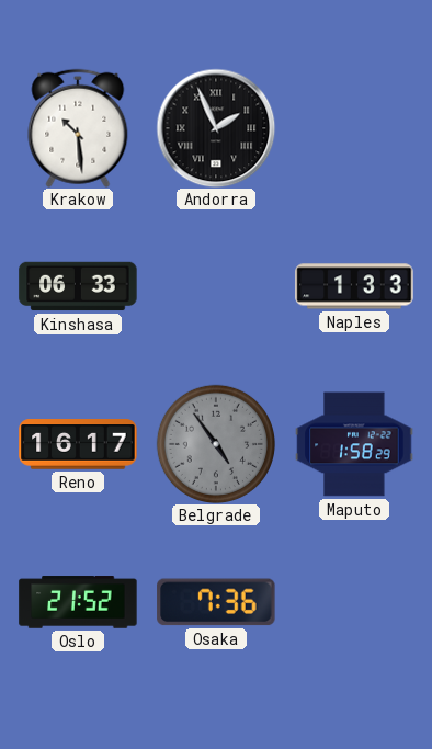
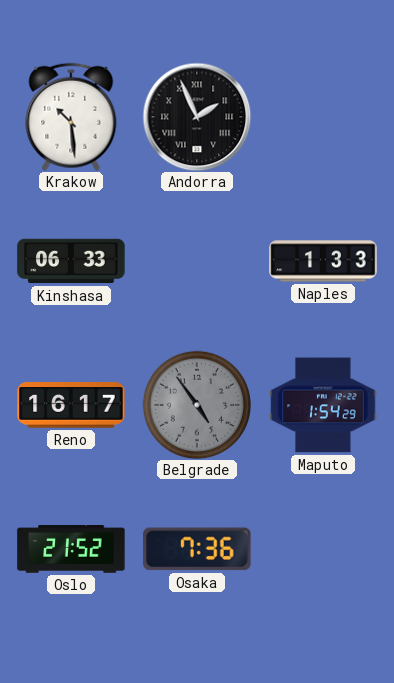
Maputo: 1:58 -> 1:54
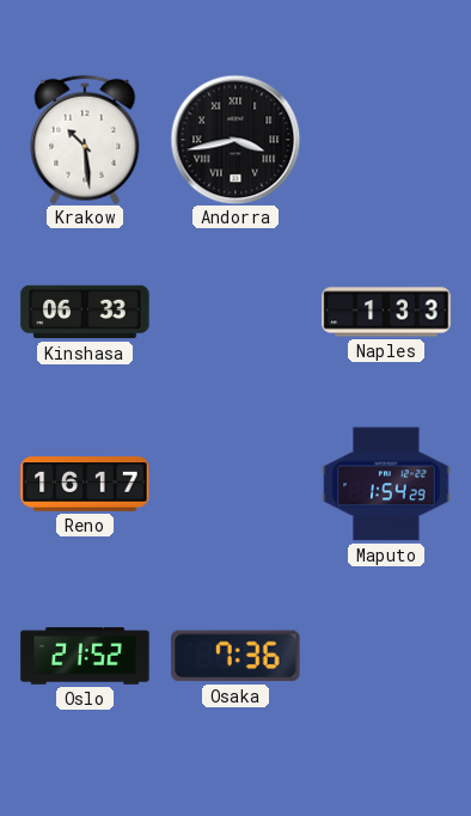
Andorra: 1:56 -> 3:43
Belgrade: 4:54 -> none
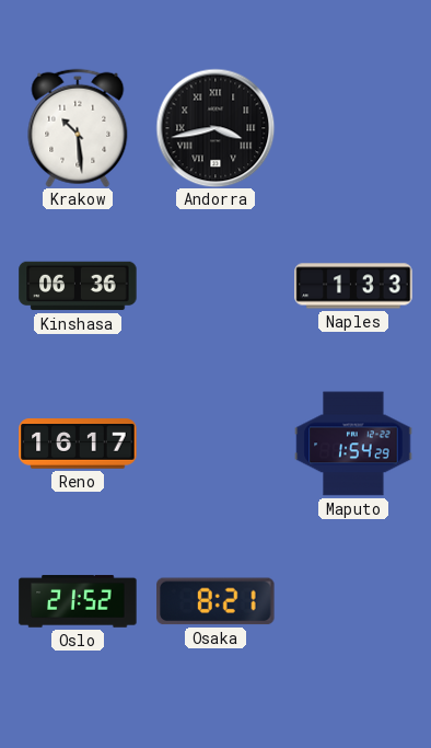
Kinshasa: 06:33 -> 06:36
Osaka: 7:36 -> 8:21
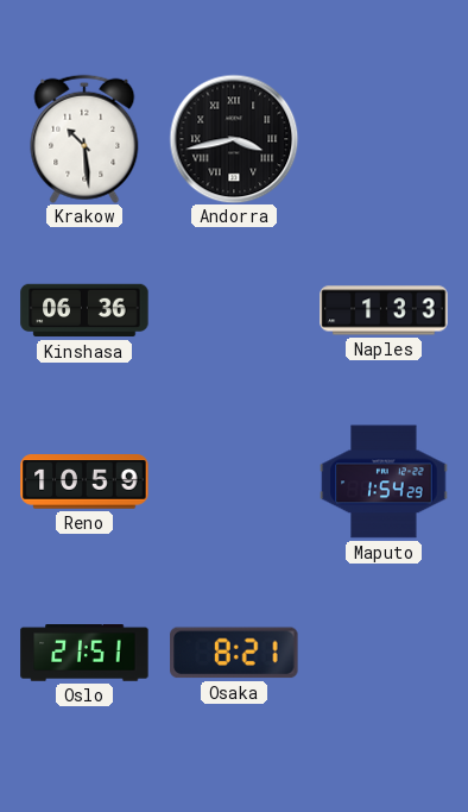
Reno: 16:17 -> 10:59
Oslo: 21:52 -> 21:51
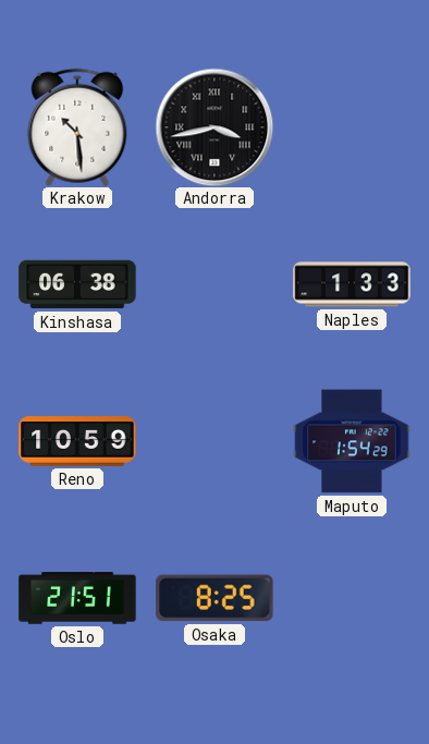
Kinshasa: 06:36 -> 06:38
Osaka: 8:21 -> 8:25
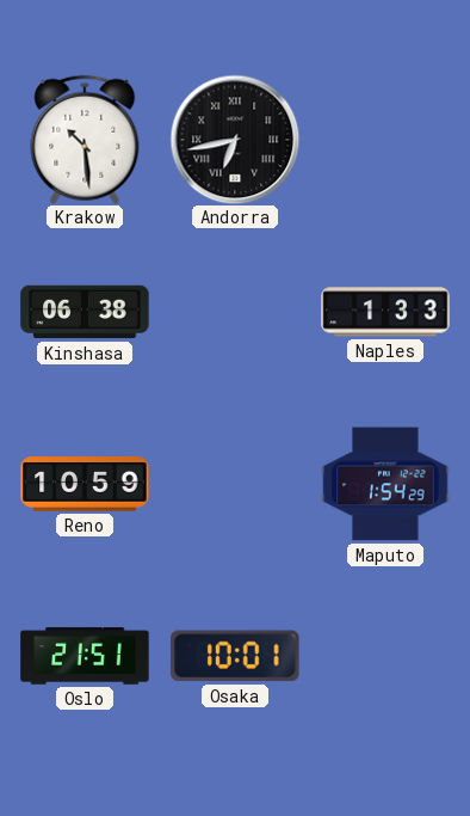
Andorra: 3:43 -> 6:43
Osaka: 8:25 -> 10:01
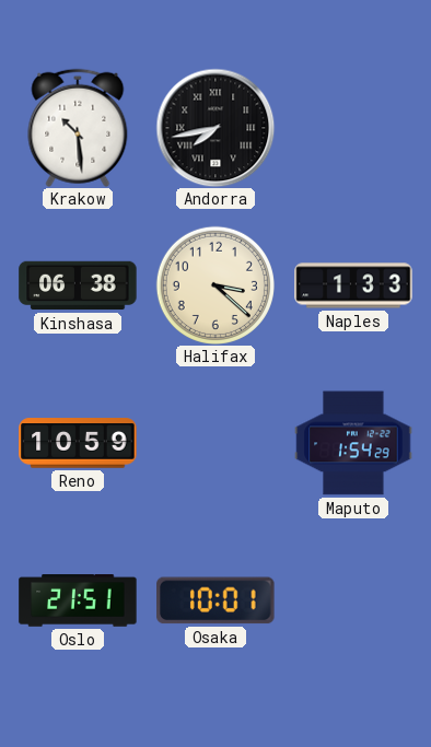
Andorra: 6:43 -> 7:43
Halifax: none -> 3:22
